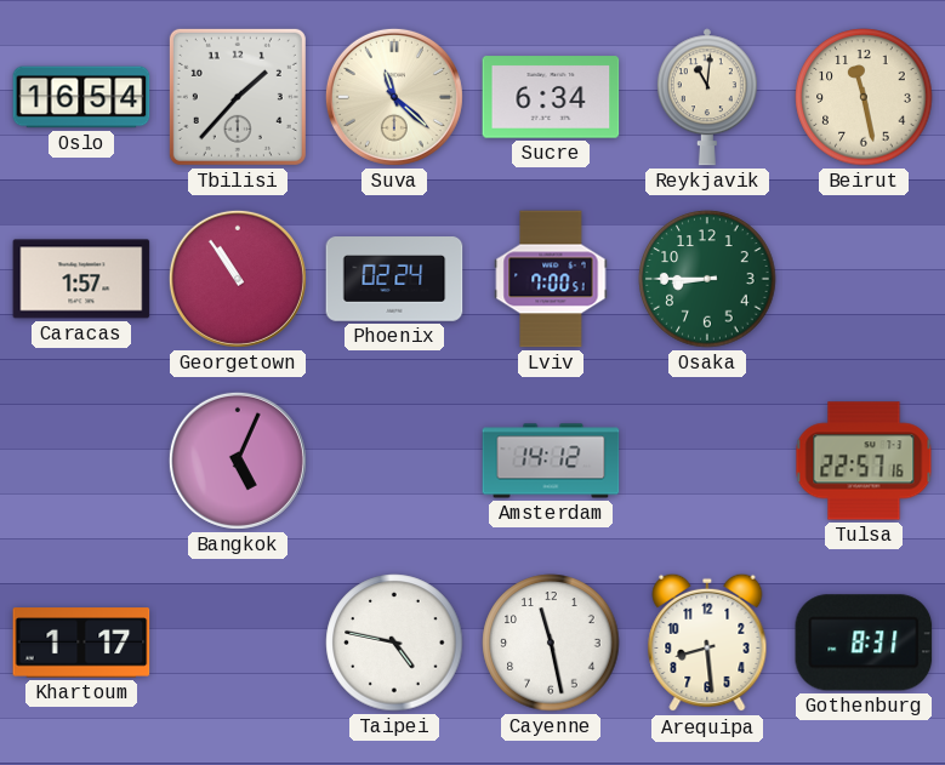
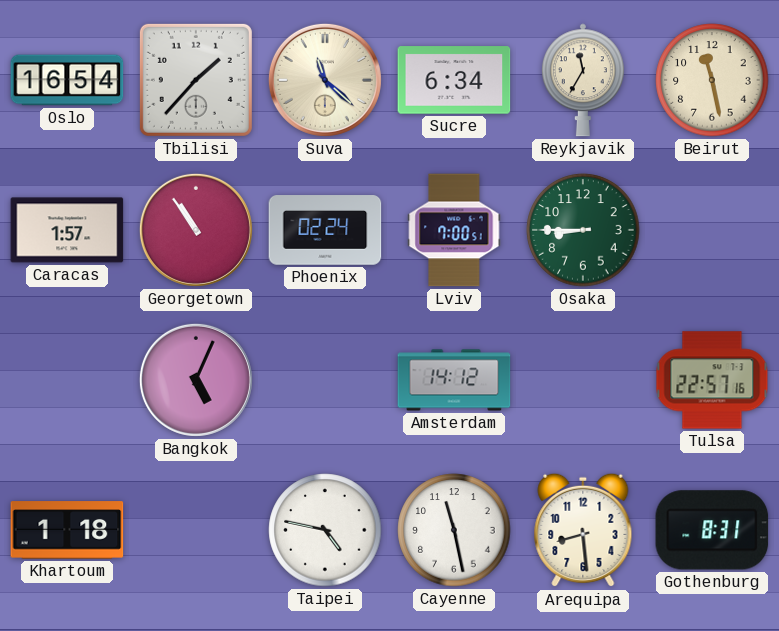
Reykjavik: 11:01 -> 11:35
Khartoum: 1:17 -> 1:18
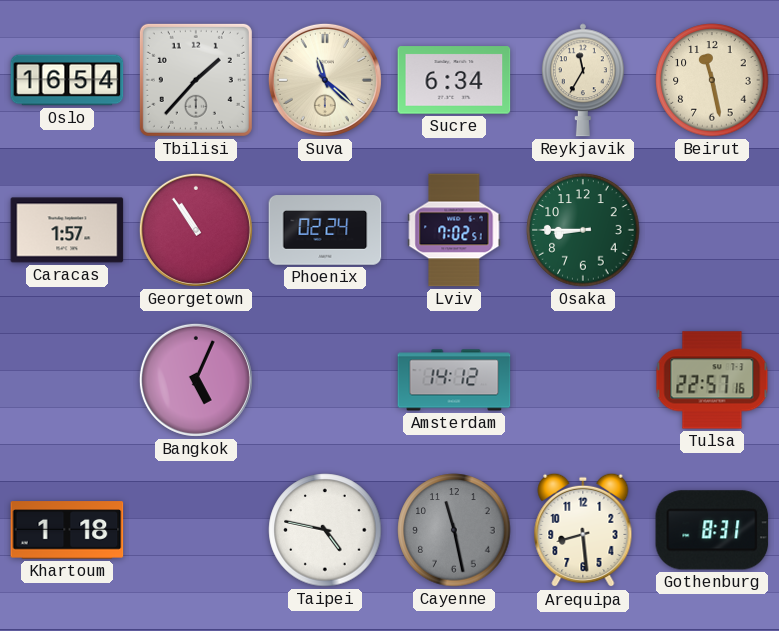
Lviv: 7:00 -> 7:02
Cayenne dial: white -> grey
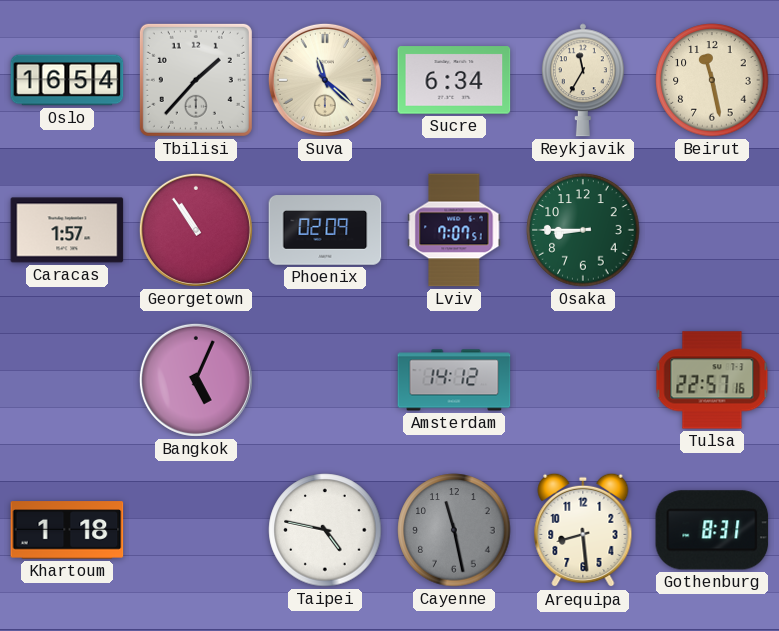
Phoenix: 02:24 -> 02:09
Lviv: 7:02 -> 7:07
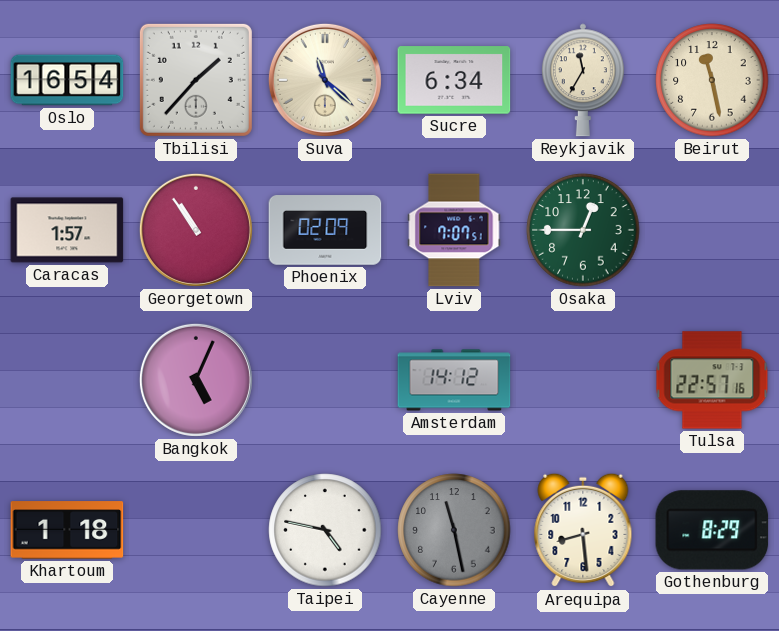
Osaka: 8:45 -> 12:45
Gothenburg: 8:31 -> 8:29
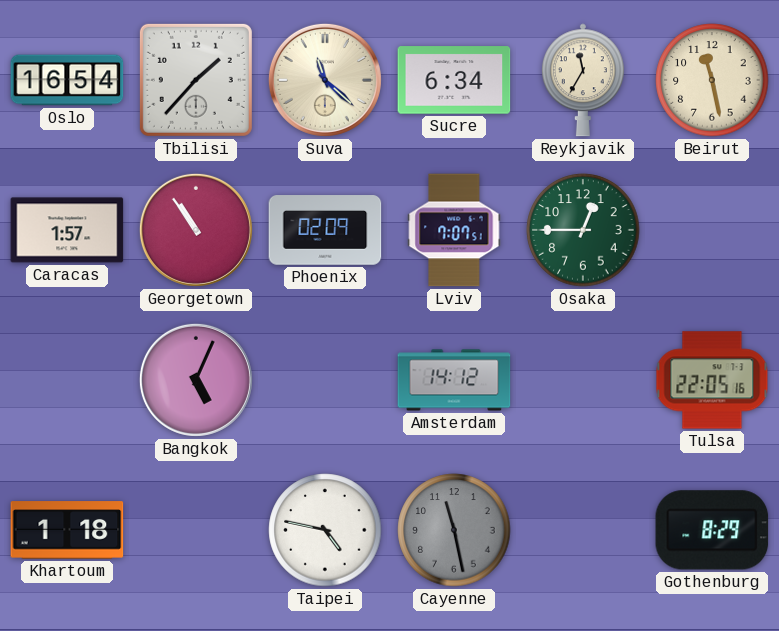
Tulsa: 22:57 -> 22:05
Arequipa: 8:29 -> none
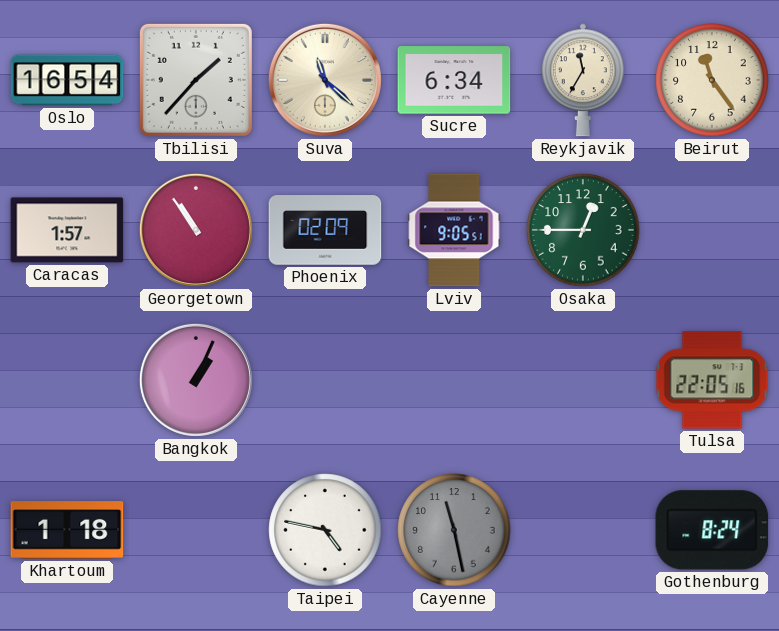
Beirut: 11:28 -> 11:24
Lviv: 7:07 -> 9:05
Bangkok: 5:04 -> 1:04
Amsterdam: 14:12 -> none
Gothenburg: 8:29 -> 8:24
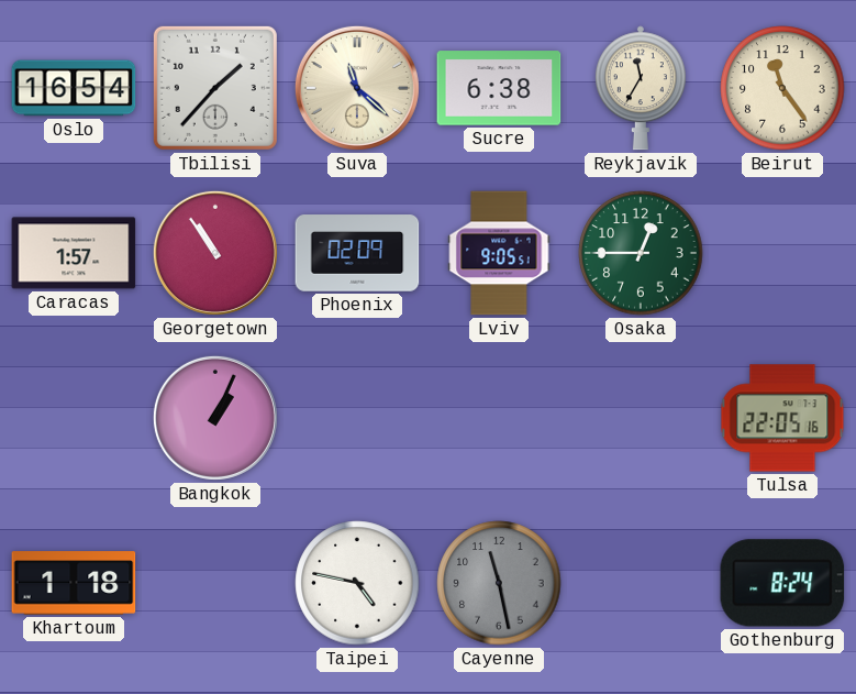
Sucre: 6:34 -> 6:38
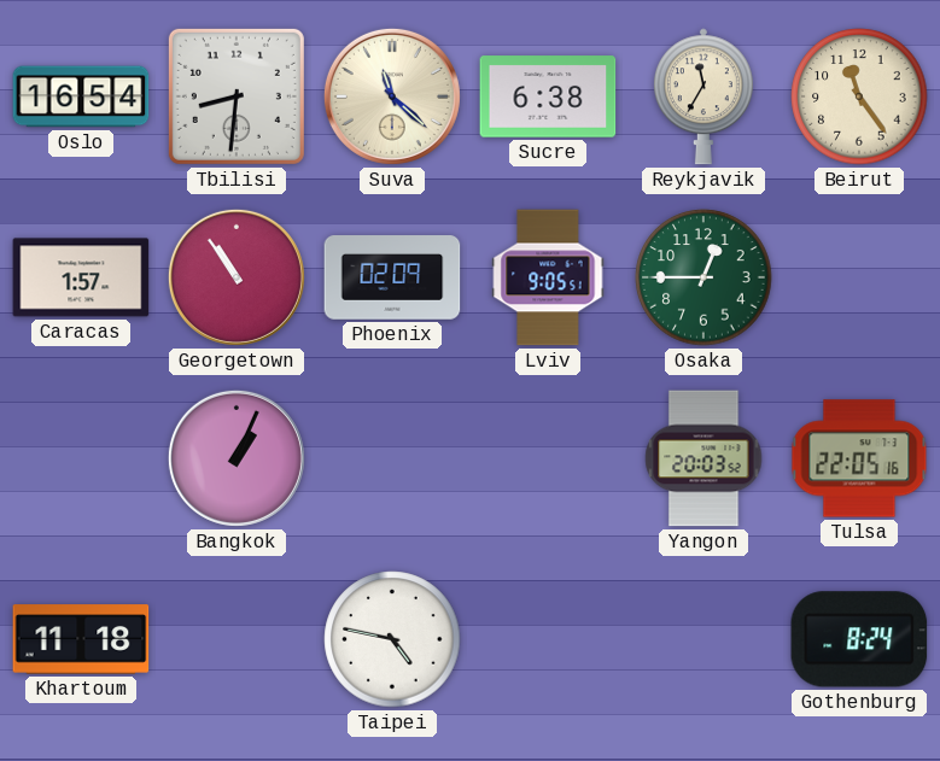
Tbilisi: 1:37 -> 8:31
Yangon: none -> 20:03
Khartoum: 1:18 -> 11:18
Cayenne: 11:28 -> none
